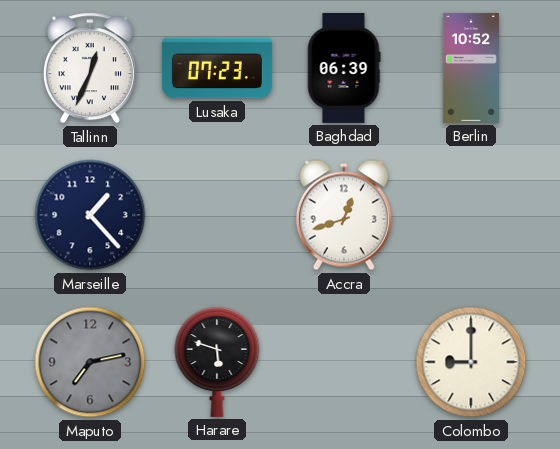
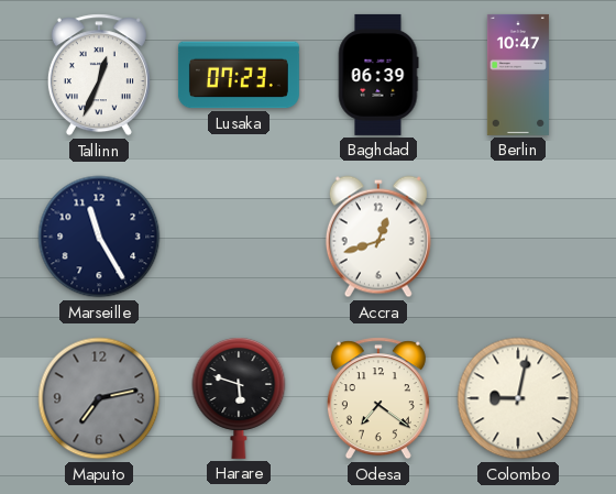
Berlin: 10:52 -> 10:47
Marseille: 1:23 -> 11:25
Odesa: none -> 7:21
Colombo: 9:00 -> 9:02
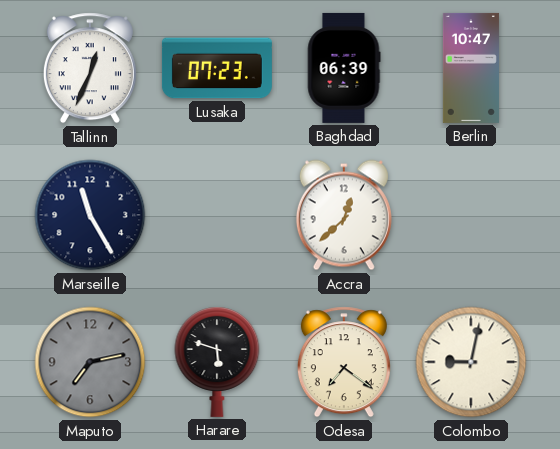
Accra: 12:42 -> 12:38
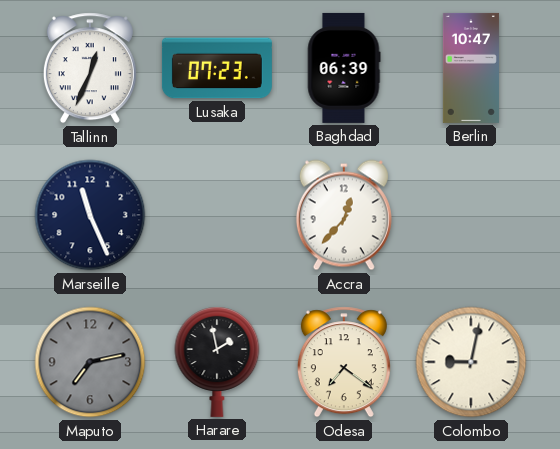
Marseille: 11:25 -> 11:26
Accra: 12:38 -> 12:37
Harare: 5:48 -> 1:58
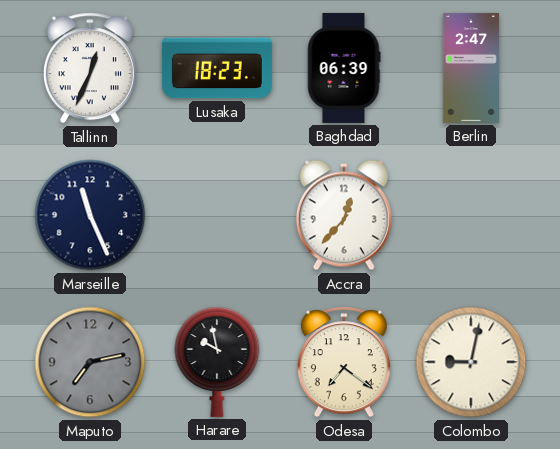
Lusaka: 07:23 -> 18:23
Berlin: 10:47 -> 2:47
Harare: 1:58 -> 9:58
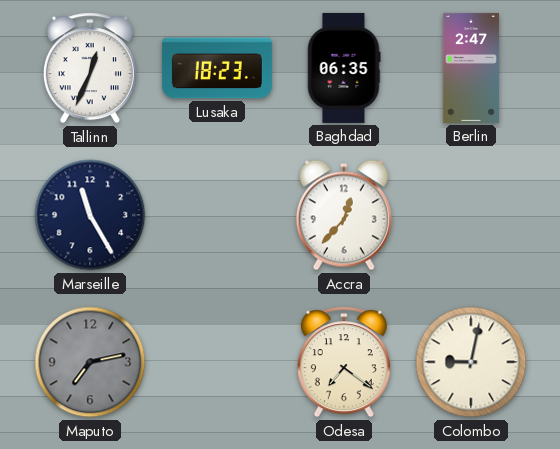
Baghdad: 06:39 -> 06:35
Marseille: 11:26 -> 11:25
Harare: 9:58 -> none
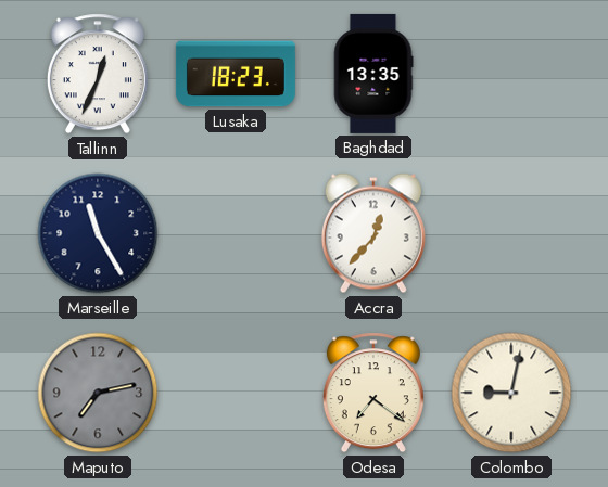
Baghdad: 06:35 -> 13:35
Berlin: 2:47 -> none
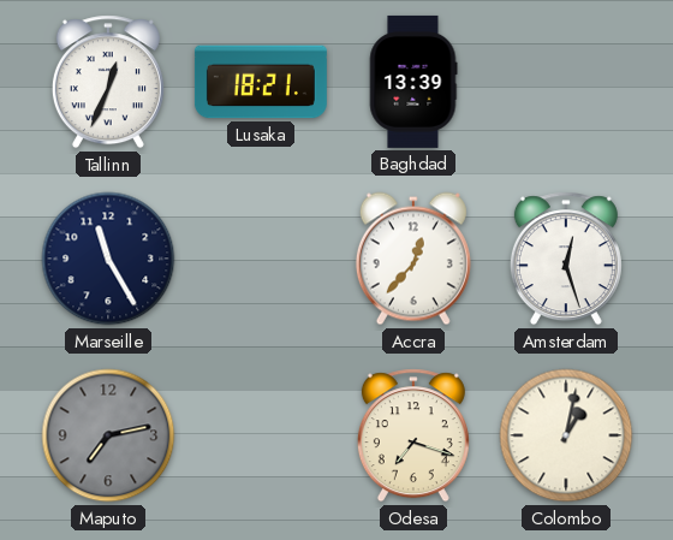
Lusaka: 18:23 -> 18:21
Baghdad: 13:35 -> 13:39
Amsterdam: none -> 12:27
Odesa: 7:21 -> 7:18
Colombo: 9:02 -> 1:02
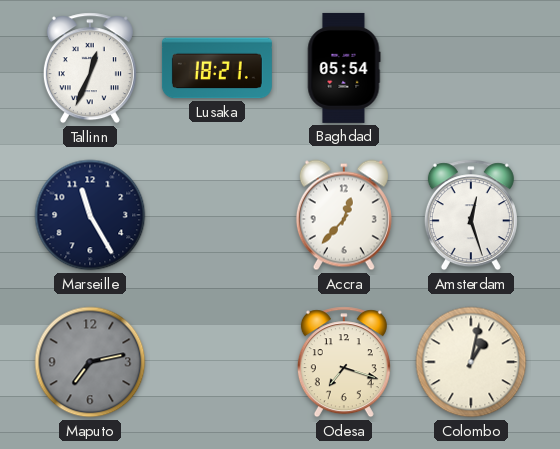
Baghdad: 13:39 -> 05:54
